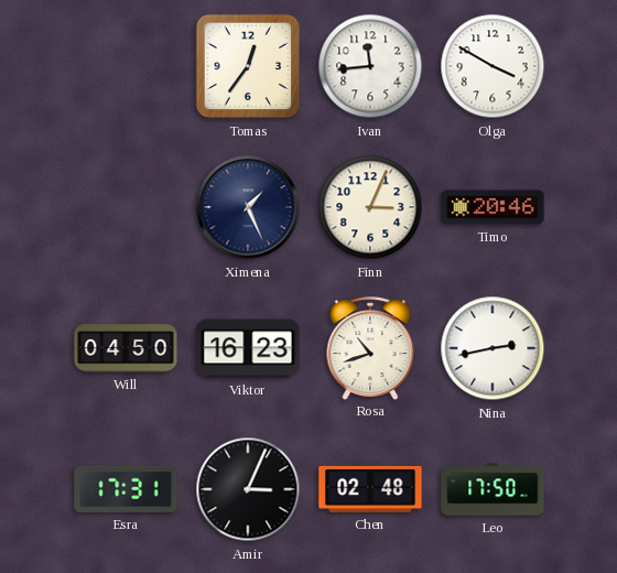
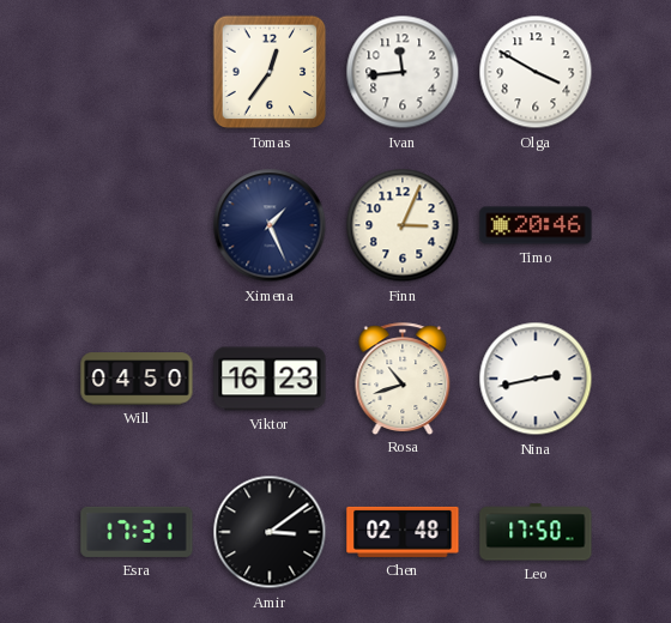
Amir: 3:04 -> 3:09
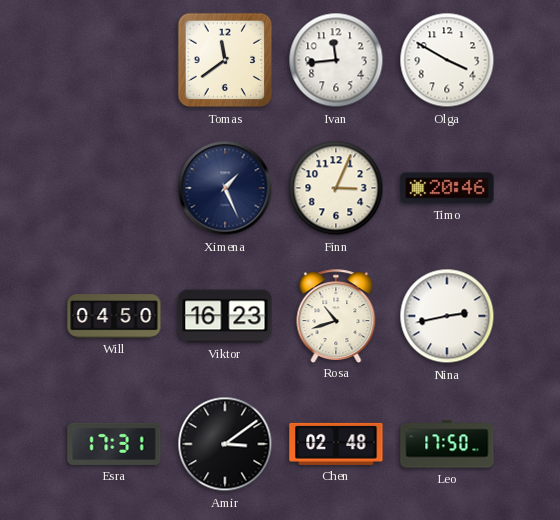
Tomas: 12:36 -> 11:39
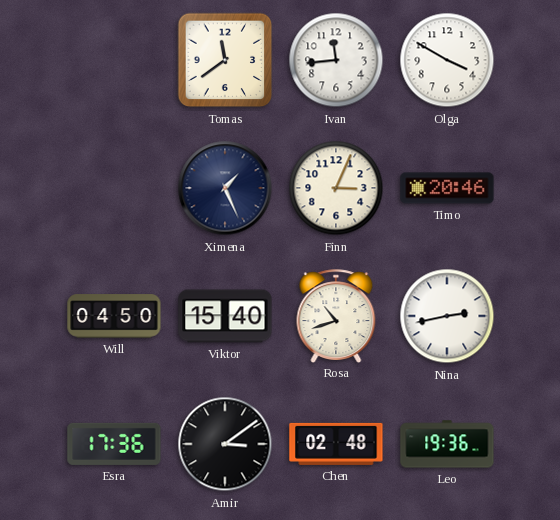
Viktor: 16:23 -> 15:40
Esra: 17:31 -> 17:36
Leo: 17:50 -> 19:36
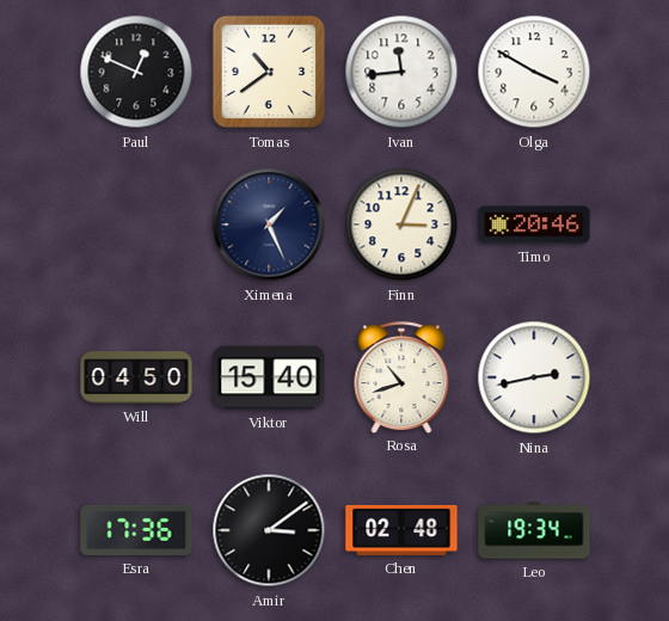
Paul: none -> 12:49
Tomas: 11:39 -> 10:39
Leo: 19:36 -> 19:34
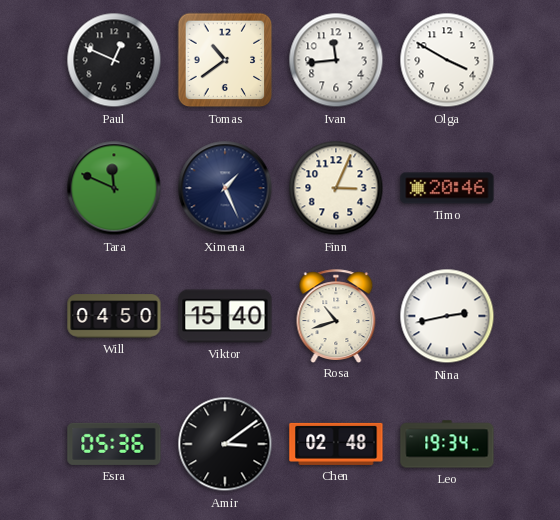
Tara: none -> 11:49
Esra: 17:36 -> 05:36
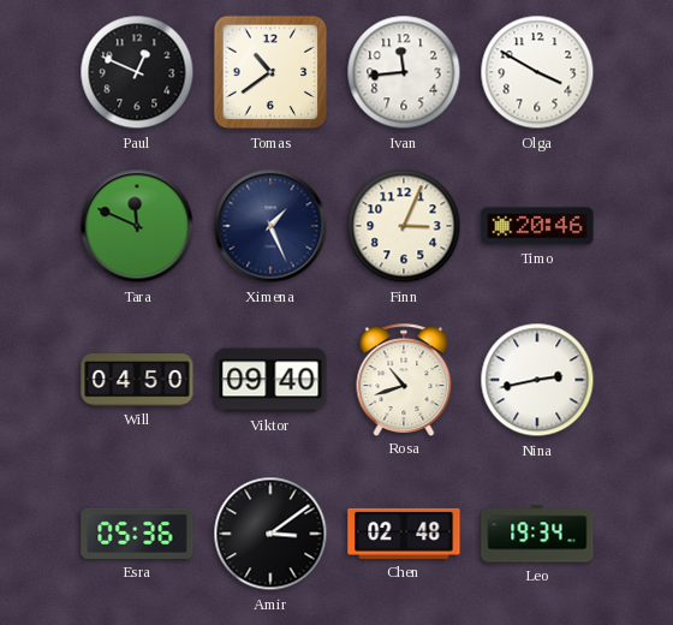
Viktor: 15:40 -> 09:40
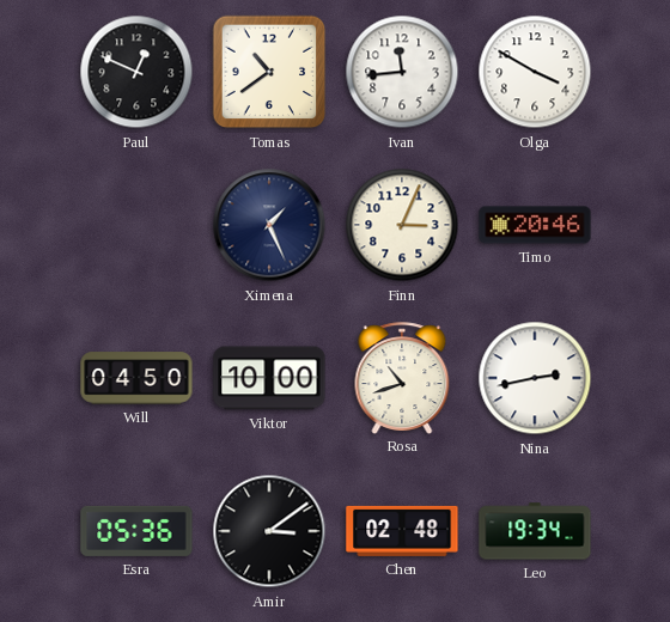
Tara: 11:49 -> none
Viktor: 09:40 -> 10:00
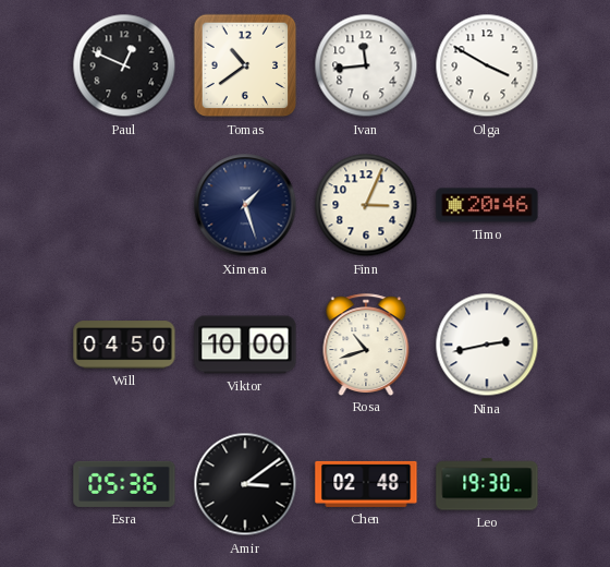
Ximena: 1:26 -> 1:27
Leo: 19:34 -> 19:30
